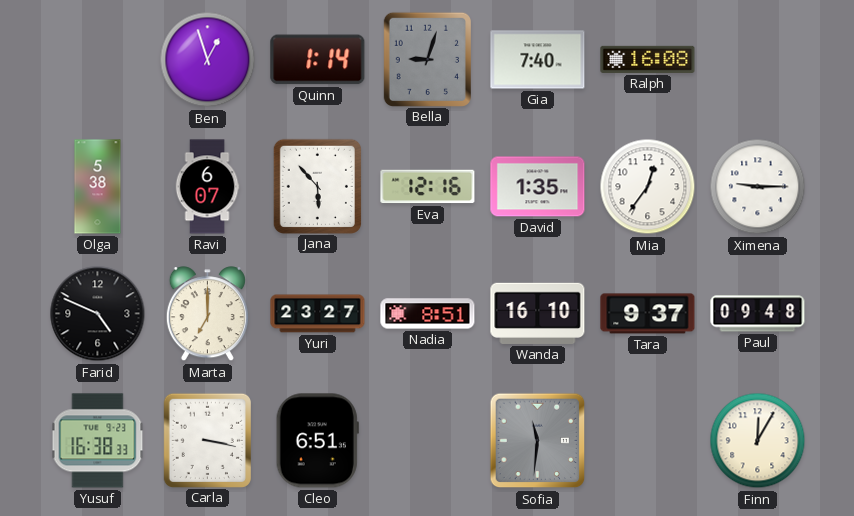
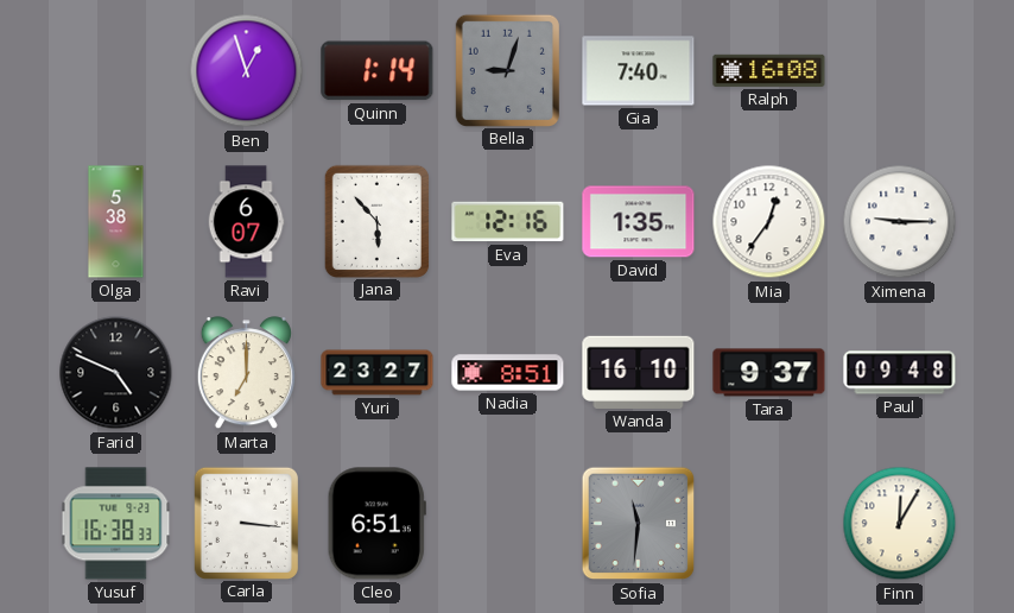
Carla: 3:17 -> 3:16
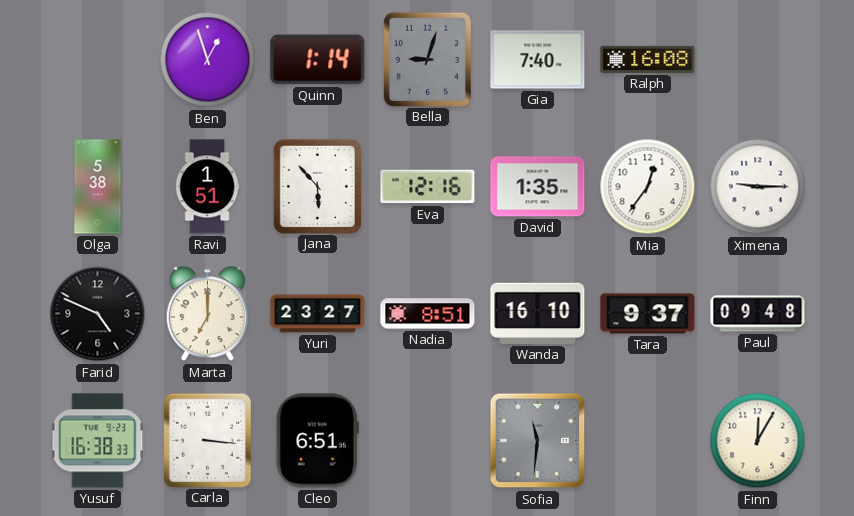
Ravi: 6:07 -> 1:51
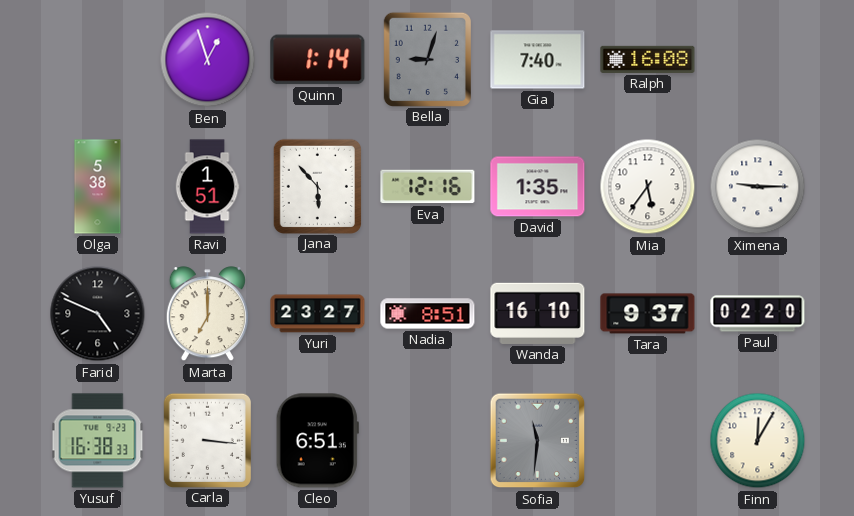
Mia: 12:36 -> 5:36
Paul: 09:48 -> 02:20
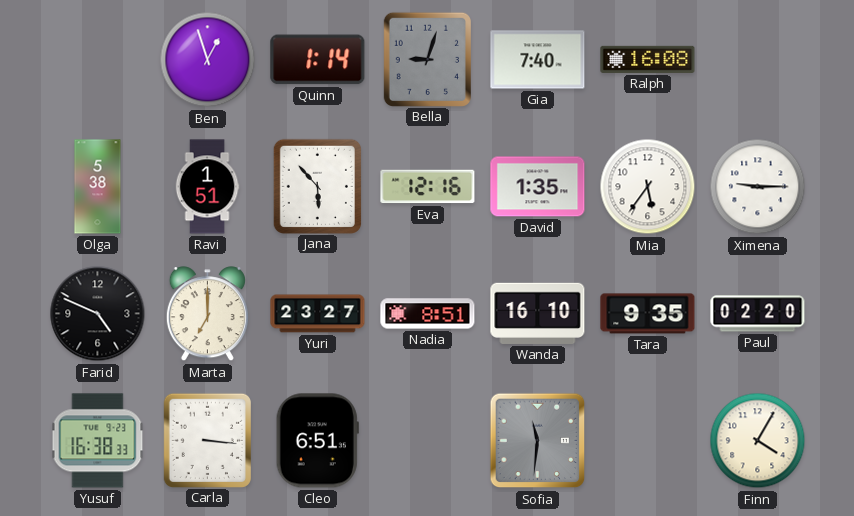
Tara: 9:37 -> 9:35
Finn: 12:05 -> 4:05
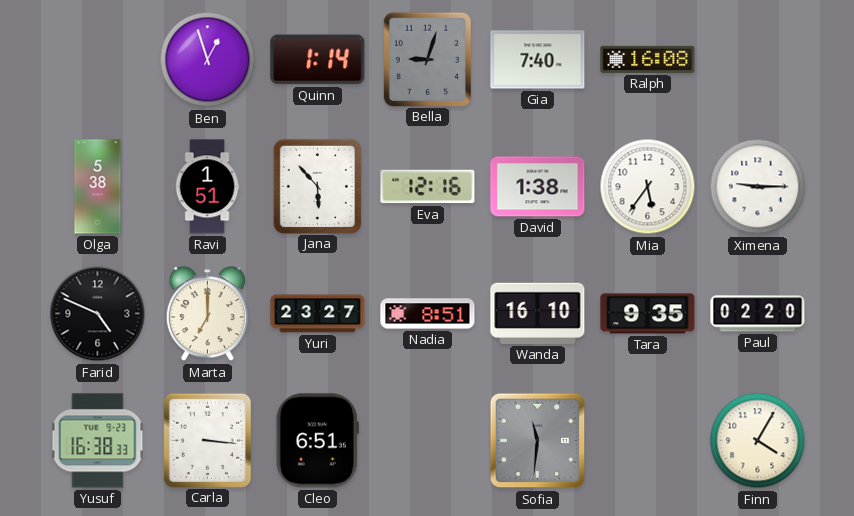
David: 1:35 -> 1:38
